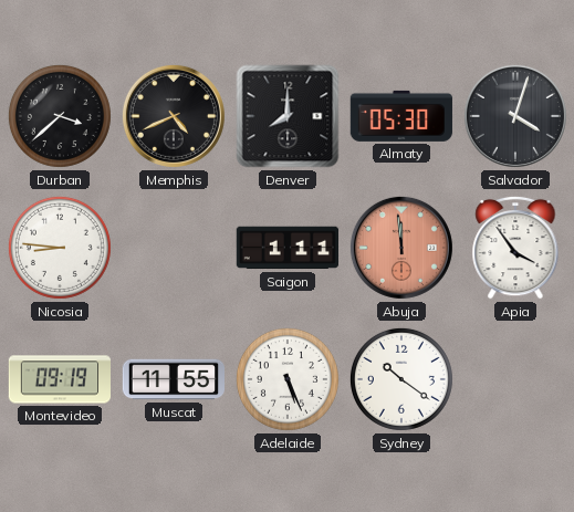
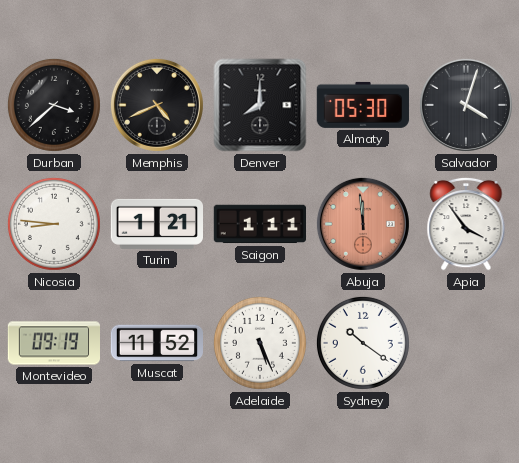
Turin: none -> 1:21
Muscat: 11:55 -> 11:52
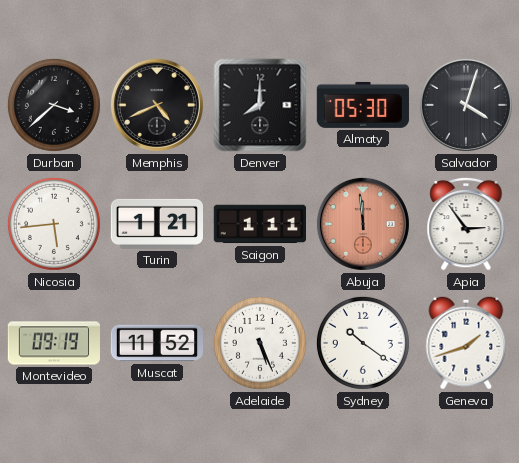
Nicosia: 8:46 -> 5:44
Apia: 3:54 -> 2:54
Geneva: none -> 1:42
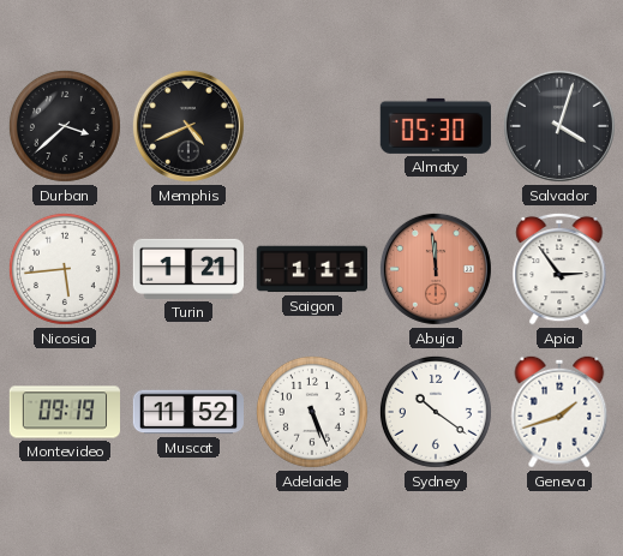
Denver: 8:00 -> none
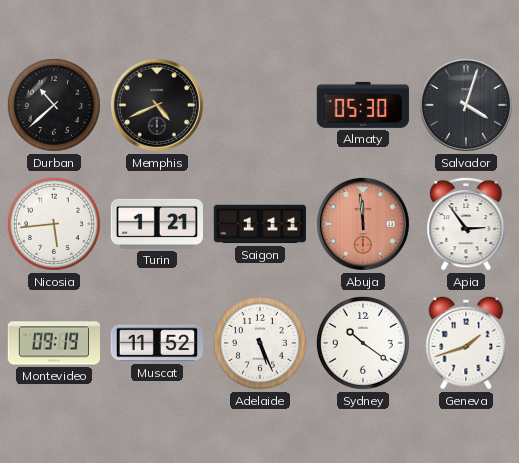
Durban: 3:38 -> 10:38
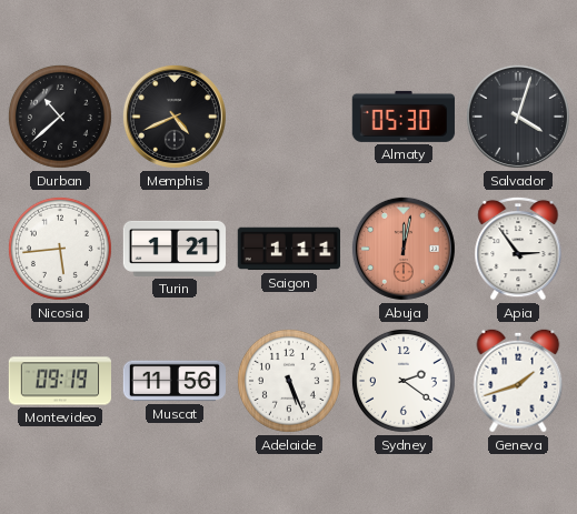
Abuja: 11:59 -> 12:02
Muscat: 11:52 -> 11:56
Sydney: 10:21 -> 2:21
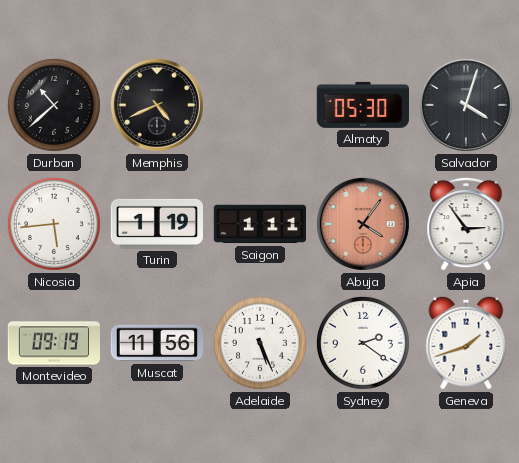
Turin: 1:21 -> 1:19
Abuja: 12:02 -> 4:06
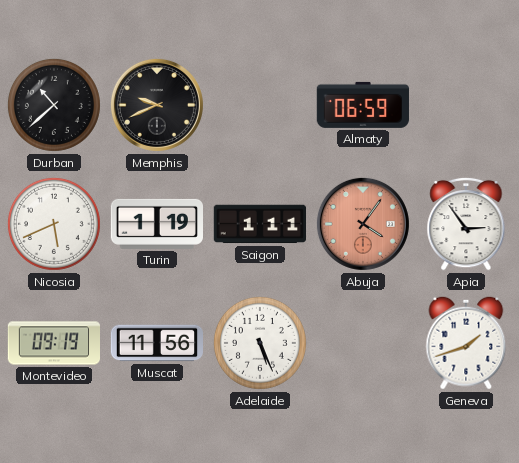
Memphis: 4:41 -> 9:41
Almaty: 05:30 -> 06:59
Salvador: 4:03 -> none
Nicosia: 5:44 -> 5:41
Sydney: 2:21 -> none
